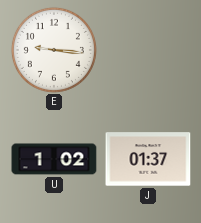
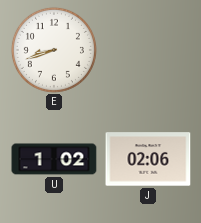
E: 9:16 -> 8:42
J: 01:37 -> 02:06
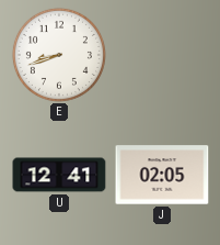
U: 1:02 -> 12:41
J: 02:06 -> 02:05
